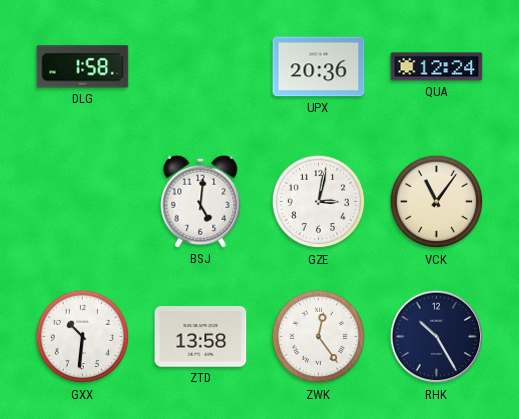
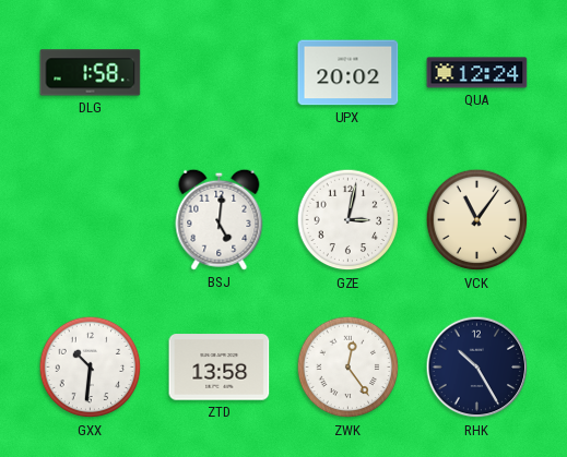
UPX: 20:36 -> 20:02
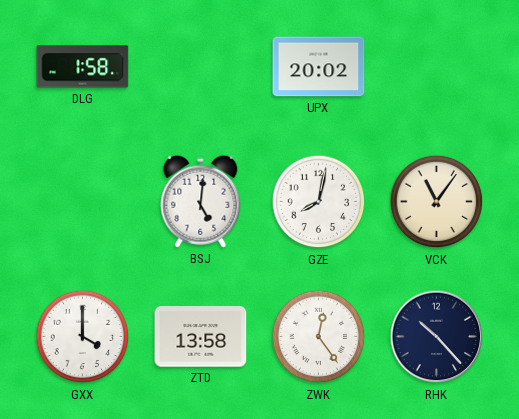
QUA: 12:24 -> none
GZE: 3:02 -> 8:02
GXX: 10:31 -> 4:00
RHK: 10:25 -> 10:23
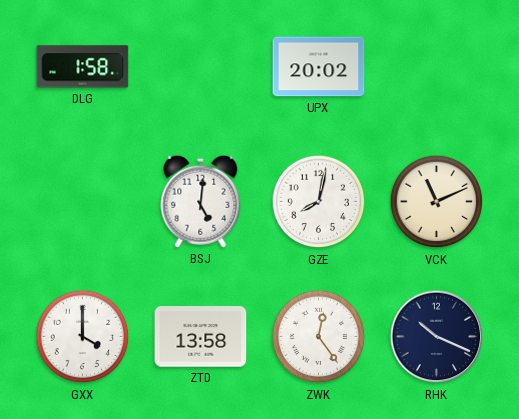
VCK: 11:06 -> 11:11
RHK: 10:23 -> 10:19
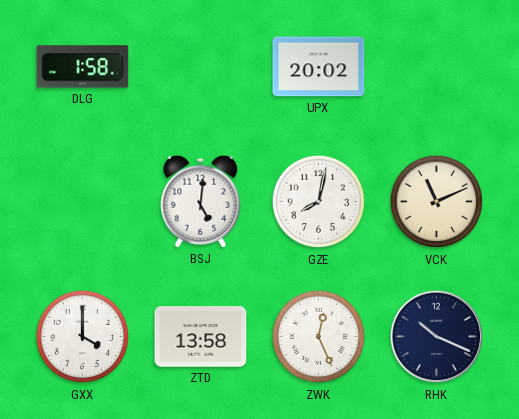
ZWK: 12:24 -> 12:26
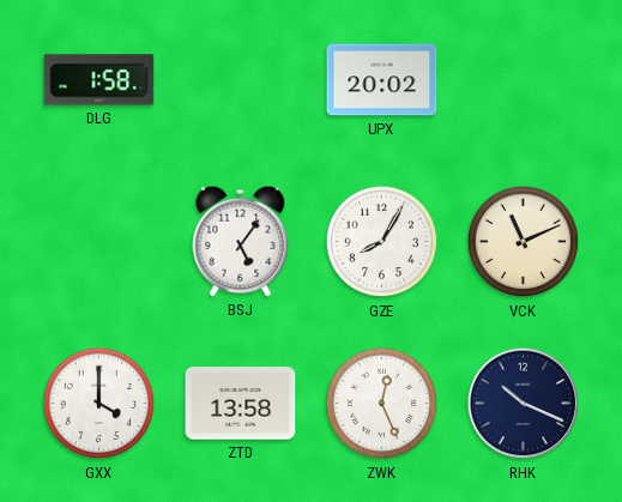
BSJ: 5:01 -> 5:06
GZE: 8:02 -> 8:05
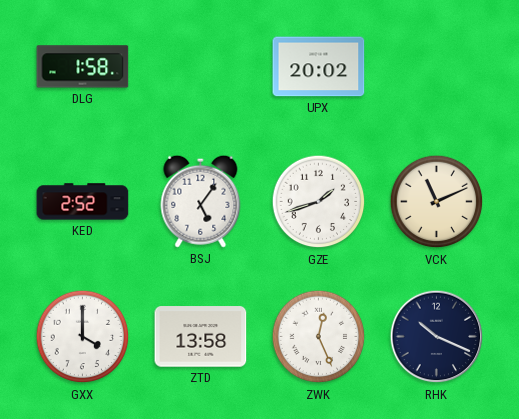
KED: none -> 2:52
GZE: 8:05 -> 1:42
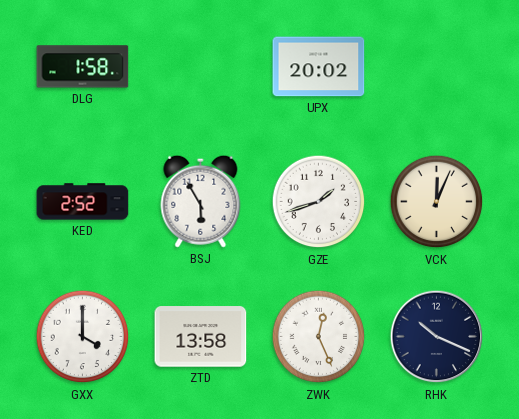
BSJ: 5:06 -> 5:55
VCK: 11:11 -> 12:04
